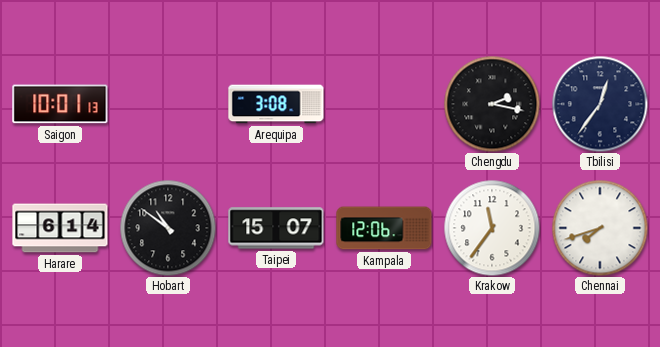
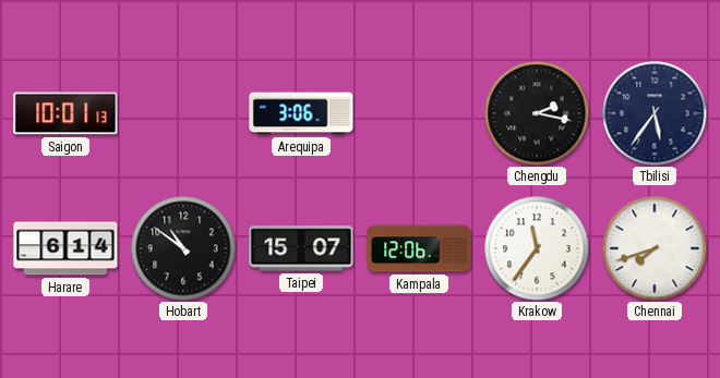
Arequipa: 3:08 -> 3:06
Tbilisi: 12:36 -> 5:36
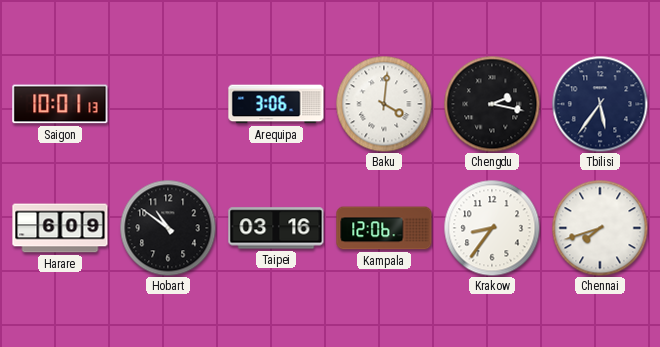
Baku: none -> 4:01
Harare: 6:14 -> 6:09
Taipei: 15:07 -> 03:16
Krakow: 11:36 -> 8:36
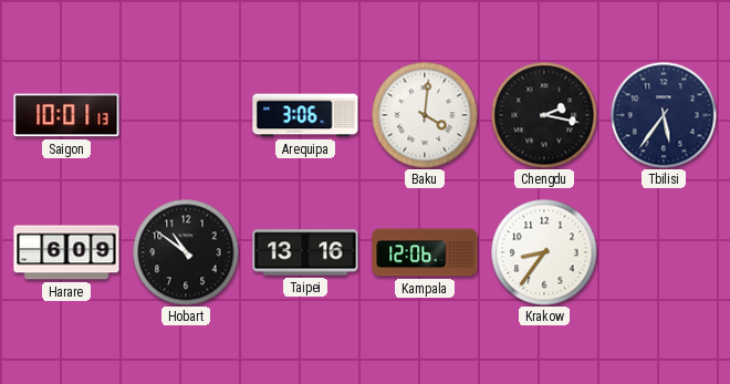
Taipei: 03:16 -> 13:16
Chennai: 7:42 -> none
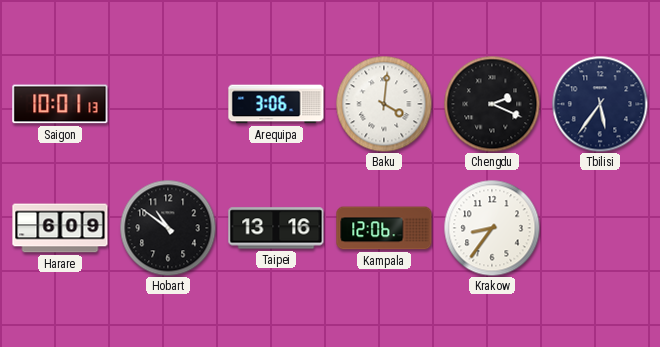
Chengdu: 2:17 -> 2:19
